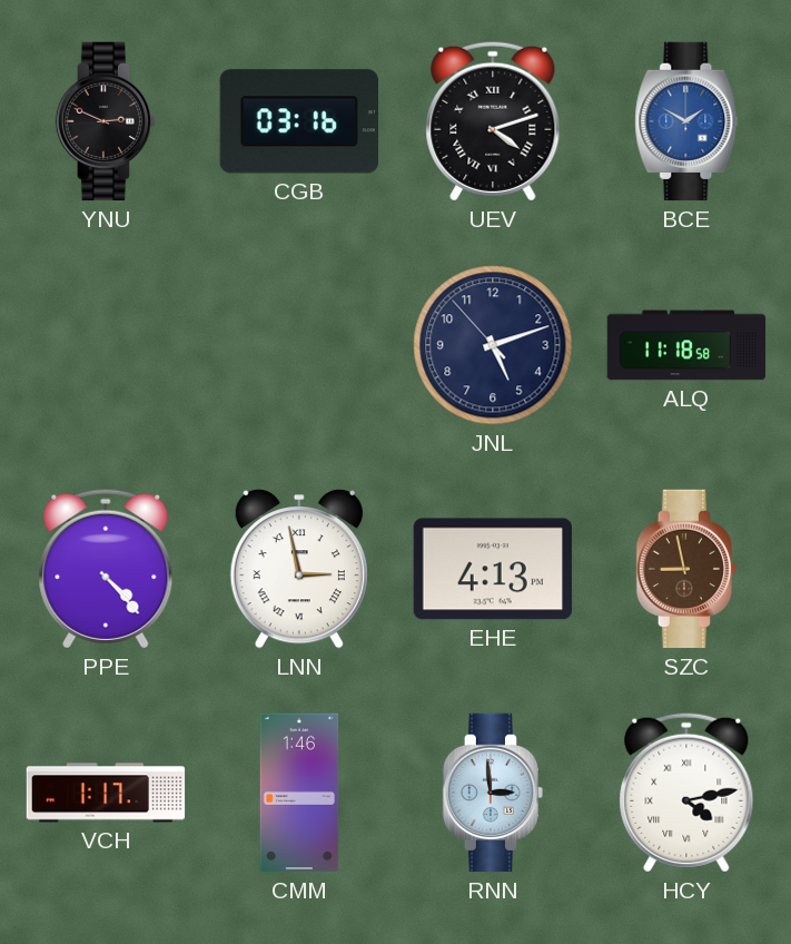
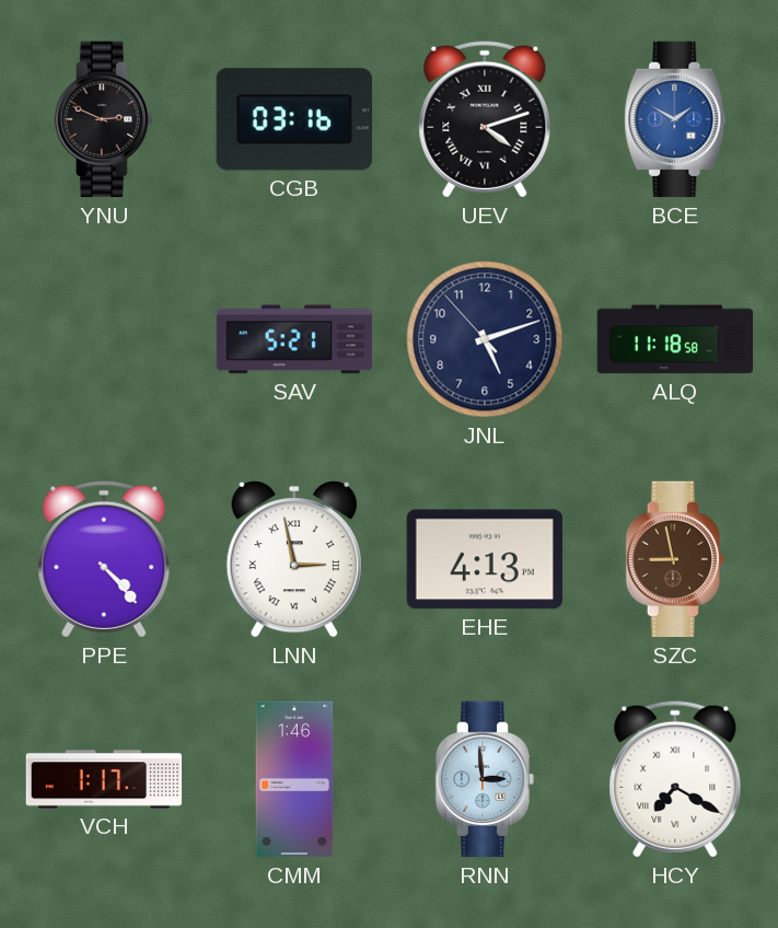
SAV: none -> 5:21
HCY: 4:13 -> 7:20
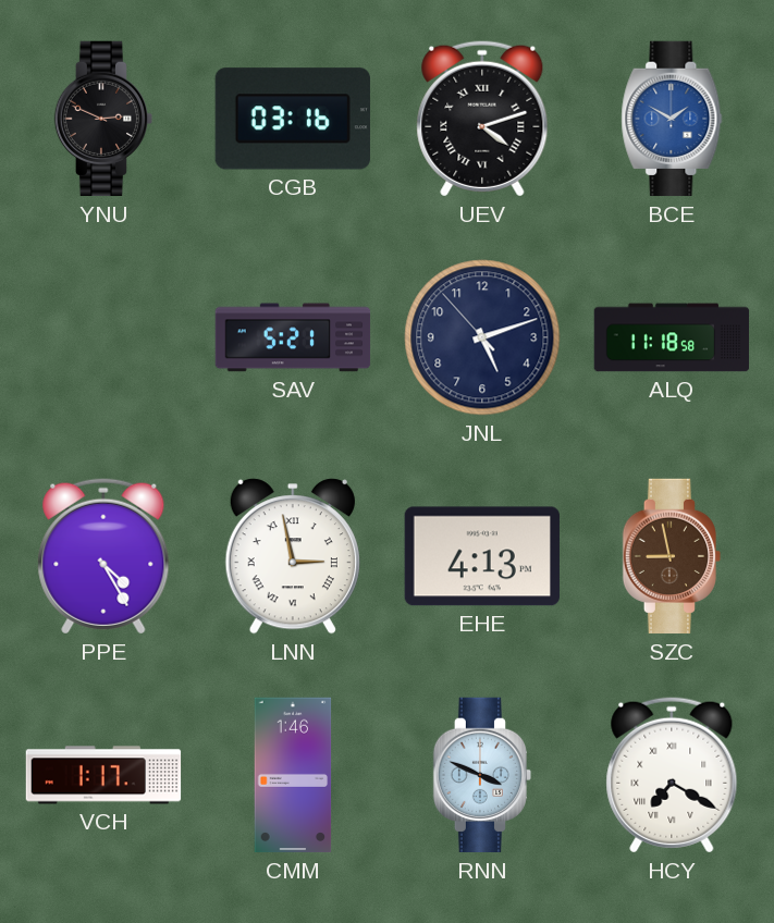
PPE: 4:23 -> 4:25
RNN: 2:59 -> 3:49
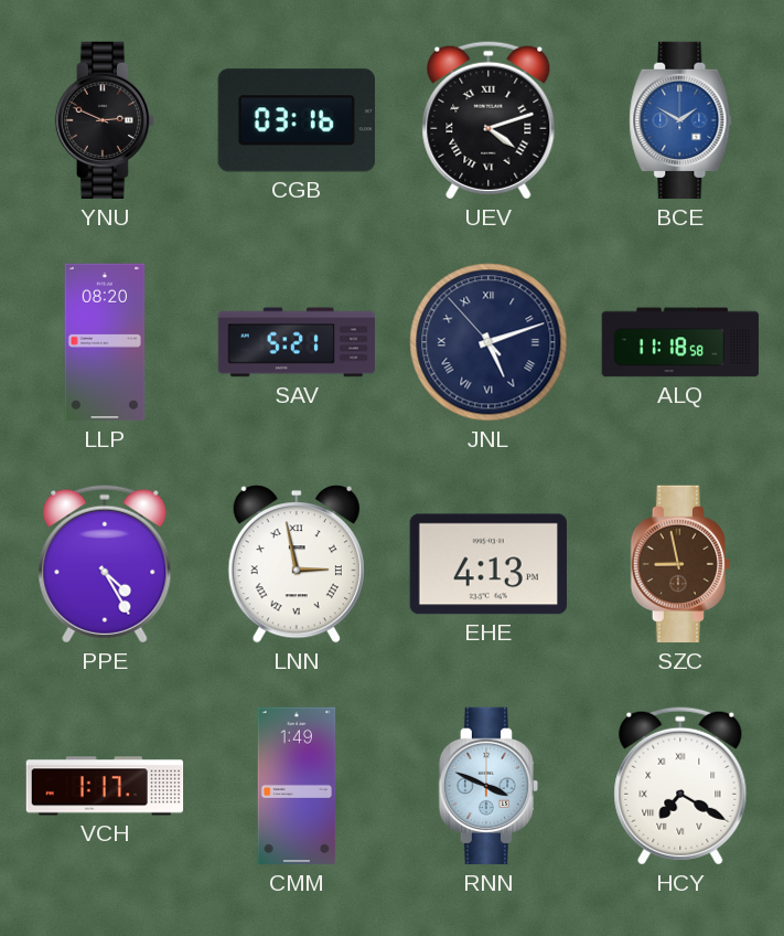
LLP: none -> 08:20
JNL numerals: Arabic -> Roman
CMM: 1:46 -> 1:49
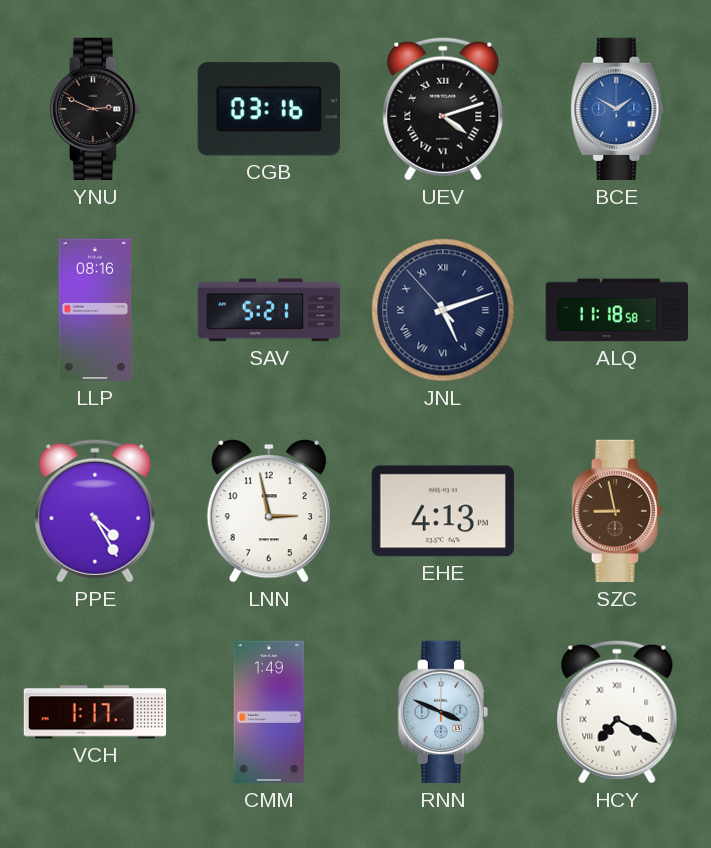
LLP: 08:20 -> 08:16
LNN numerals: Roman -> Arabic
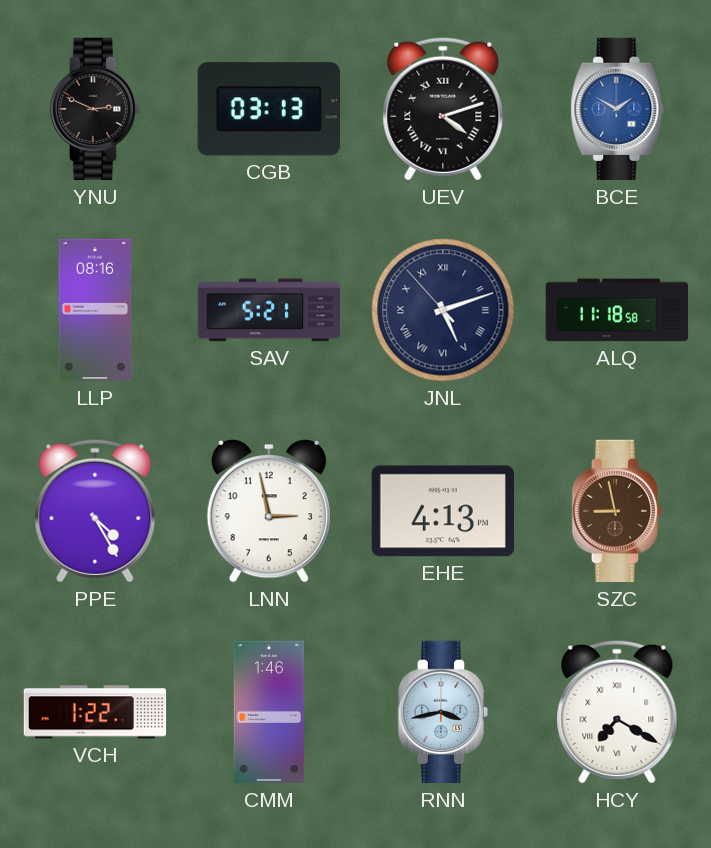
CGB: 03:16 -> 03:13
VCH: 1:17 -> 1:22
CMM: 1:49 -> 1:46
RNN: 3:49 -> 3:43
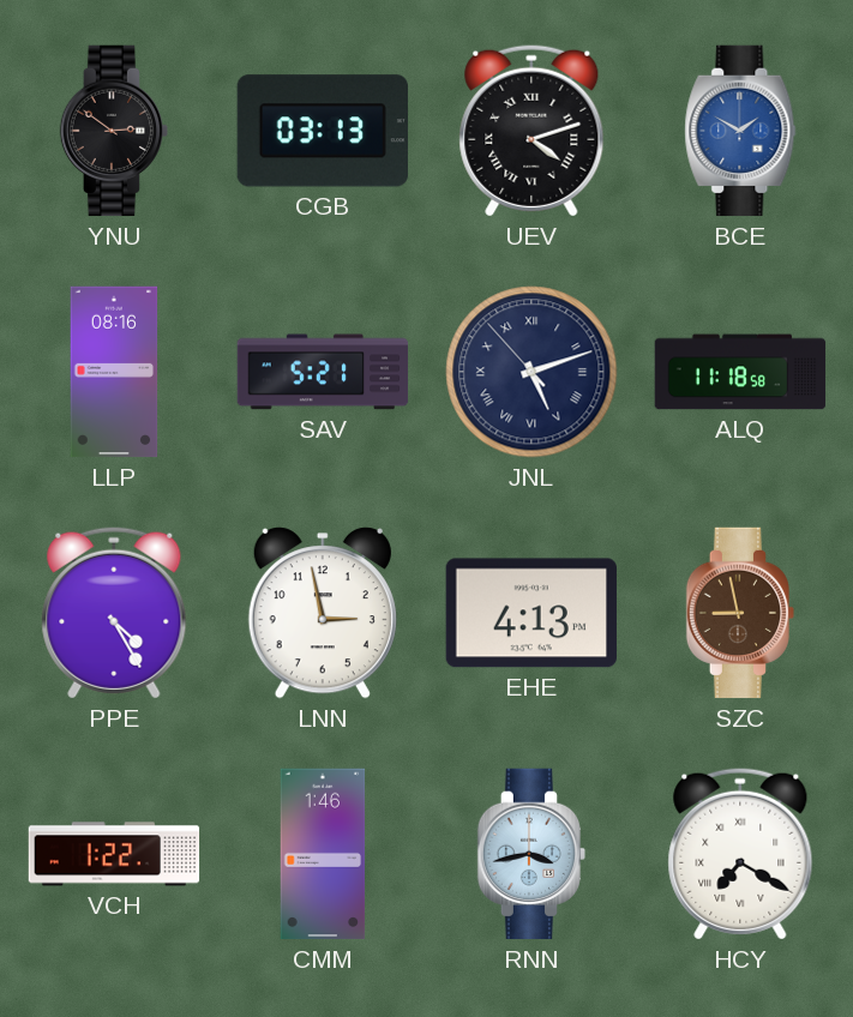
YNU: 2:49 -> 2:51
